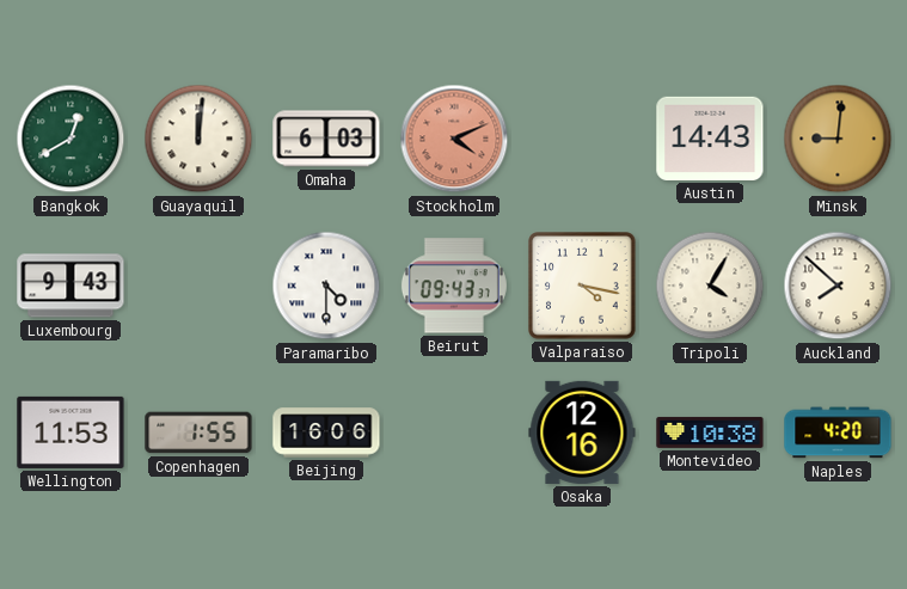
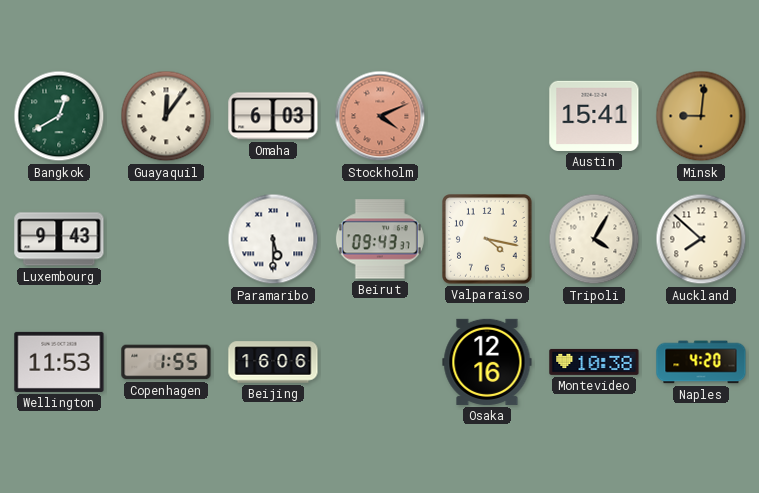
Guayaquil: 12:01 -> 12:06
Austin: 14:43 -> 15:41
Paramaribo: 4:30 -> 5:30
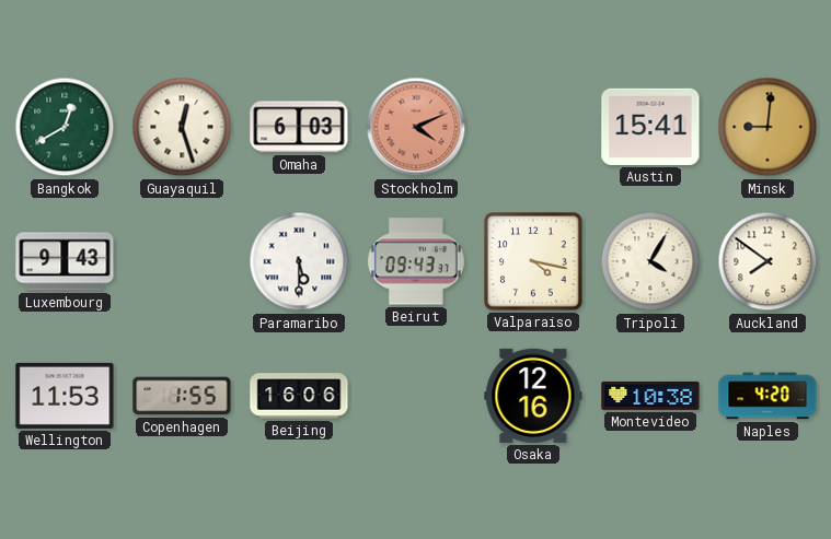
Guayaquil: 12:06 -> 12:27
Auckland: 7:52 -> 7:51
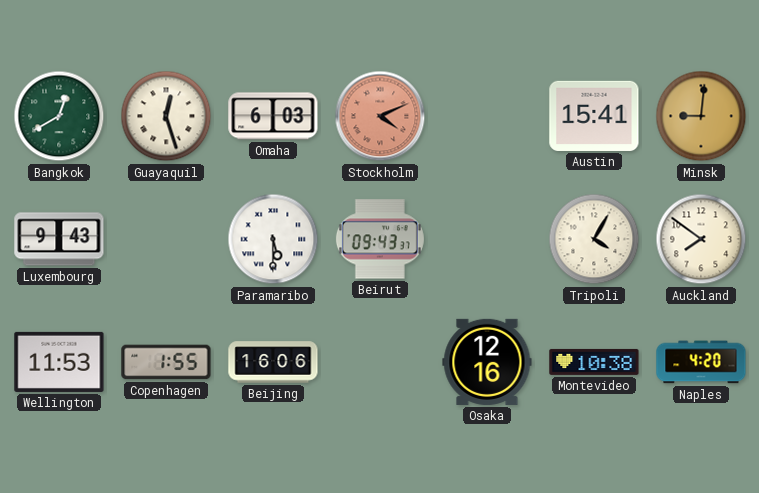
Valparaiso: 4:17 -> none
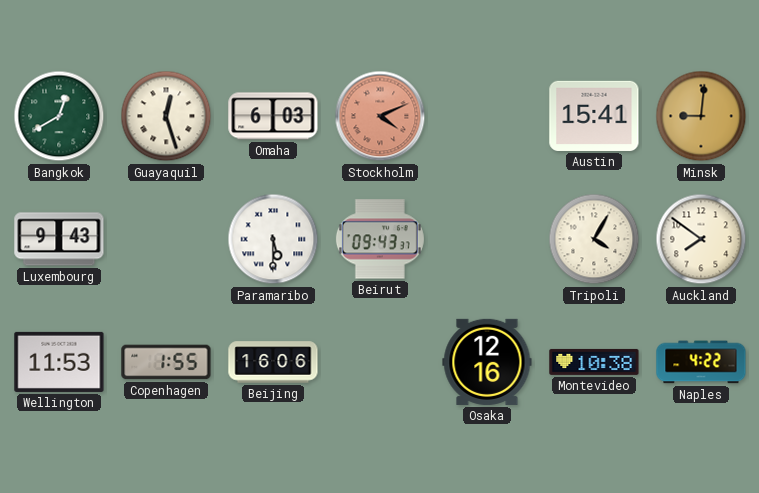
Naples: 4:20 -> 4:22
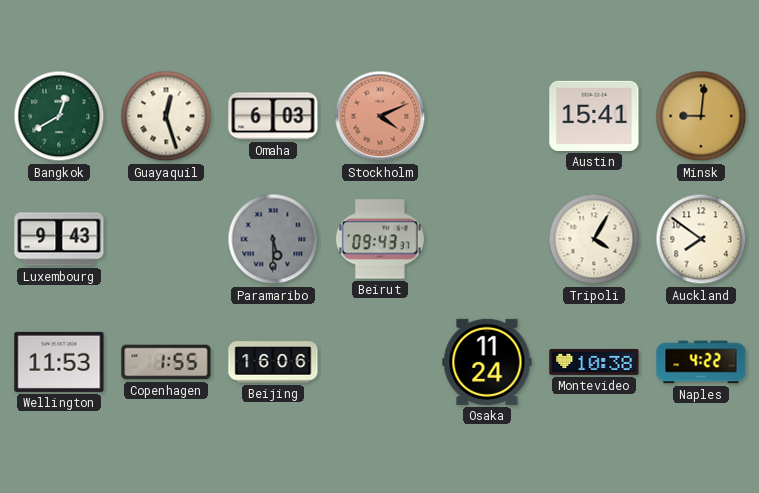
Paramaribo dial: white -> grey
Osaka: 12:16 -> 11:24
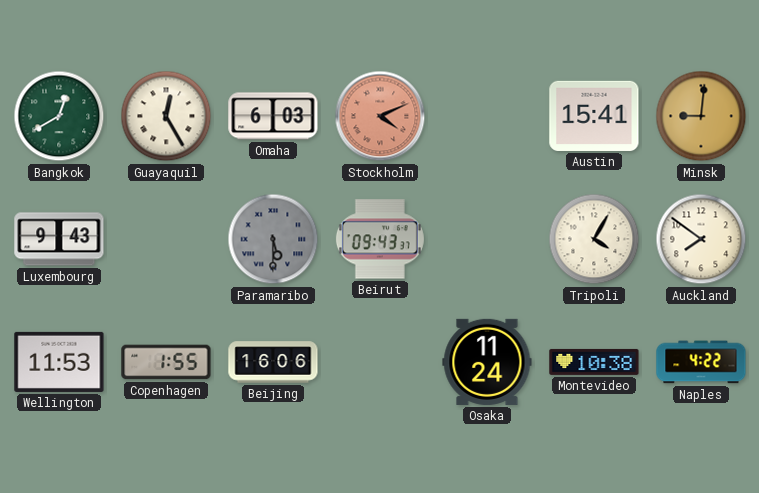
Guayaquil: 12:27 -> 12:25
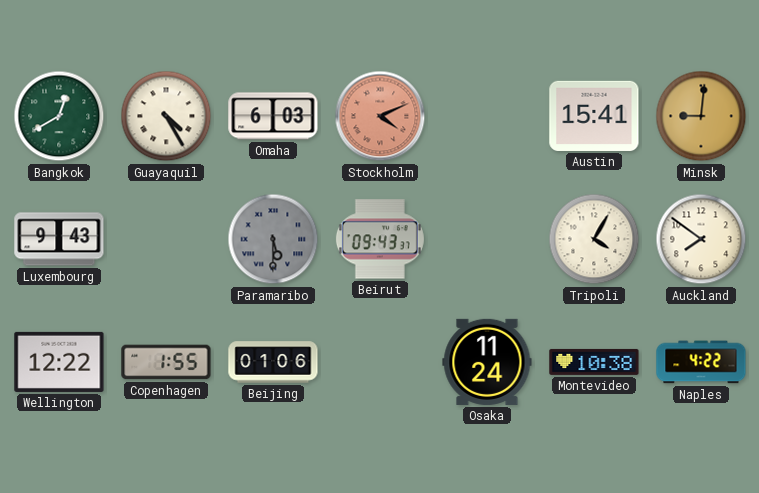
Guayaquil: 12:25 -> 4:25
Wellington: 11:53 -> 12:22
Beijing: 16:06 -> 01:06
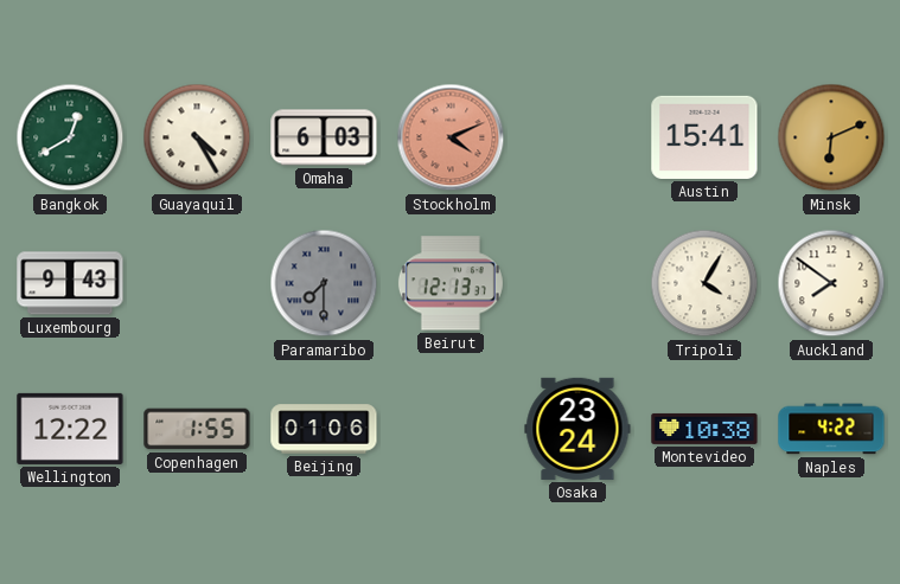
Minsk: 9:01 -> 6:11
Paramaribo: 5:30 -> 7:30
Beirut: 09:43 -> 12:13
Osaka: 11:24 -> 23:24
